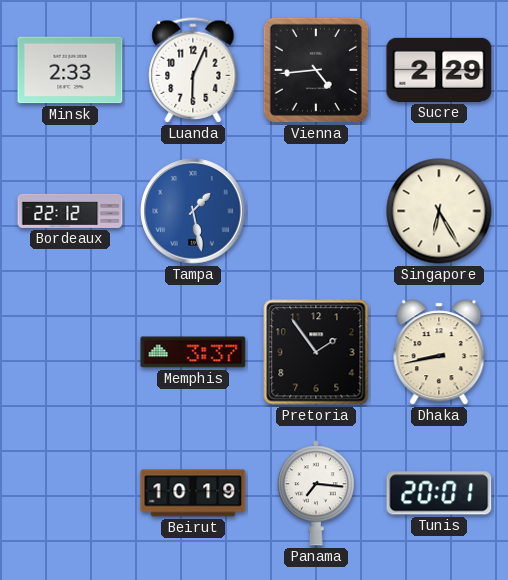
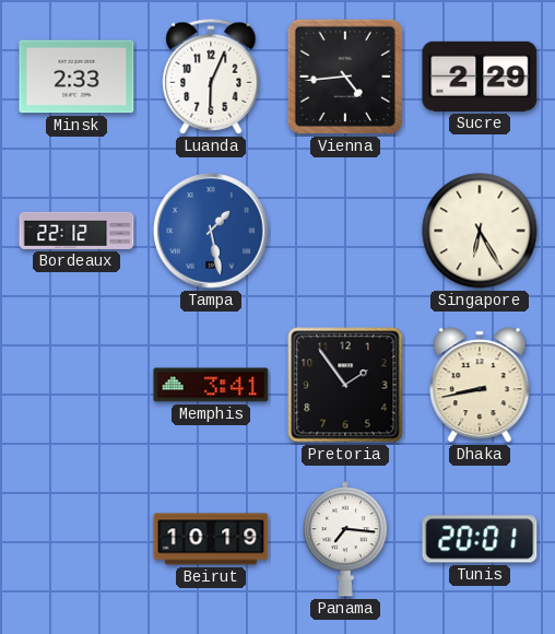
Memphis: 3:37 -> 3:41
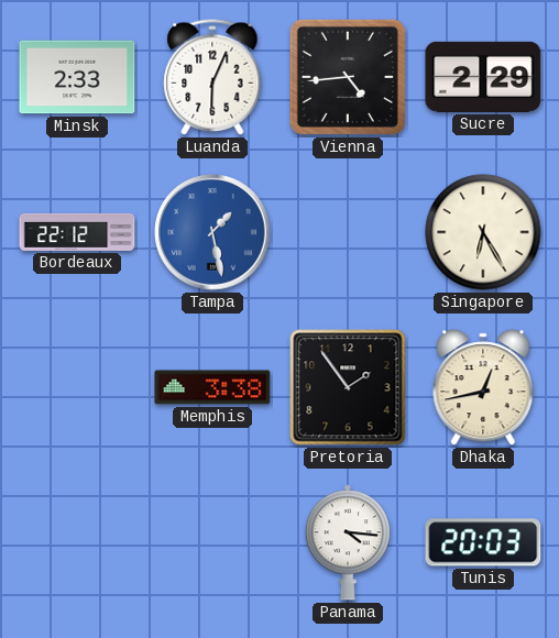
Memphis: 3:41 -> 3:38
Dhaka: 8:43 -> 12:43
Beirut: 10:19 -> none
Panama: 7:16 -> 4:16
Tunis: 20:01 -> 20:03
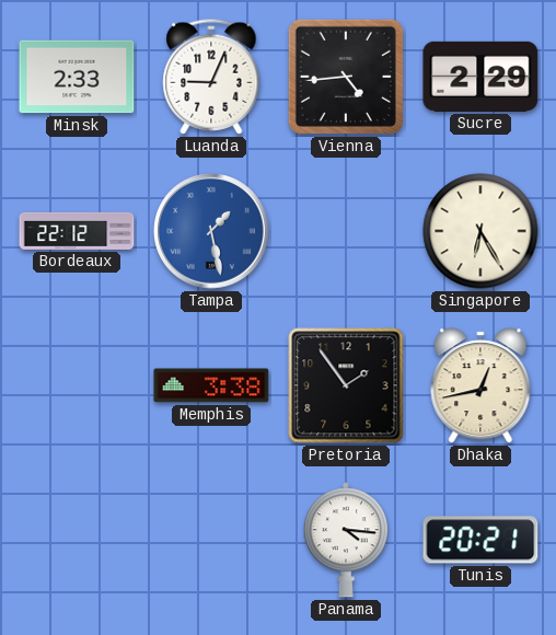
Luanda: 6:04 -> 9:04
Tunis: 20:03 -> 20:21
